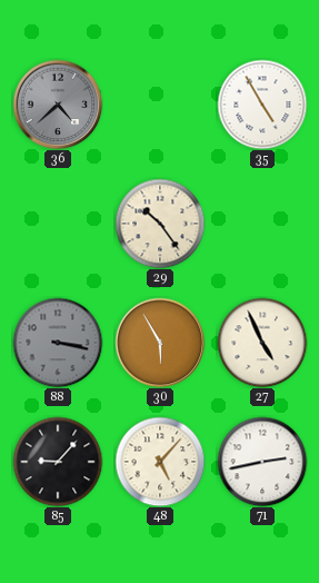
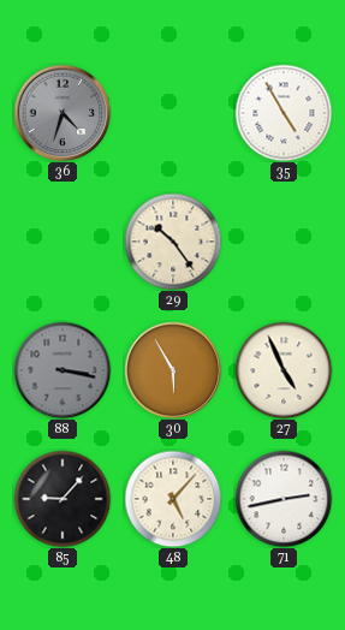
36: 4:38 -> 4:33
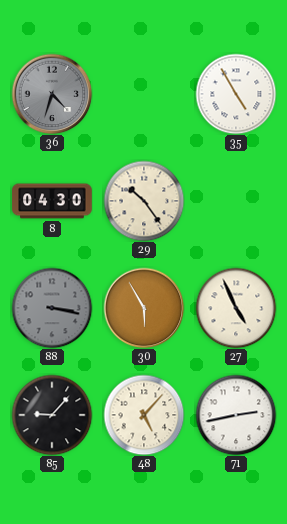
8: none -> 04:30
